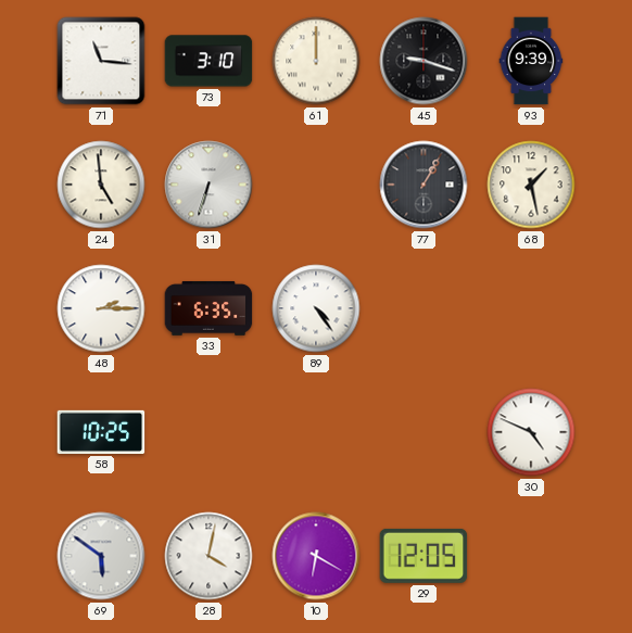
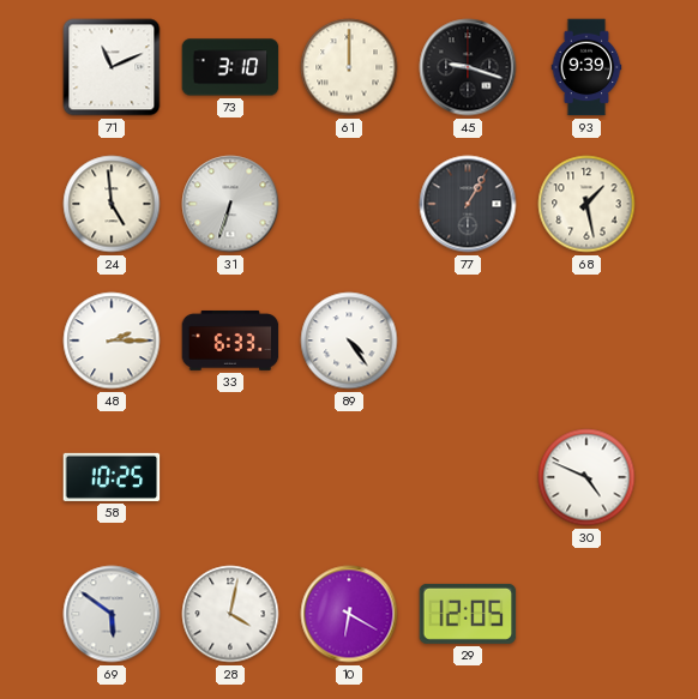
71: 11:16 -> 11:11
33: 6:35 -> 6:33
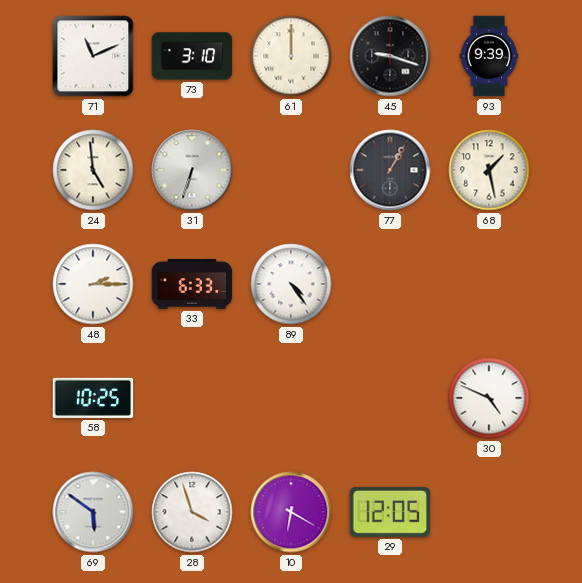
28: 4:02 -> 3:57
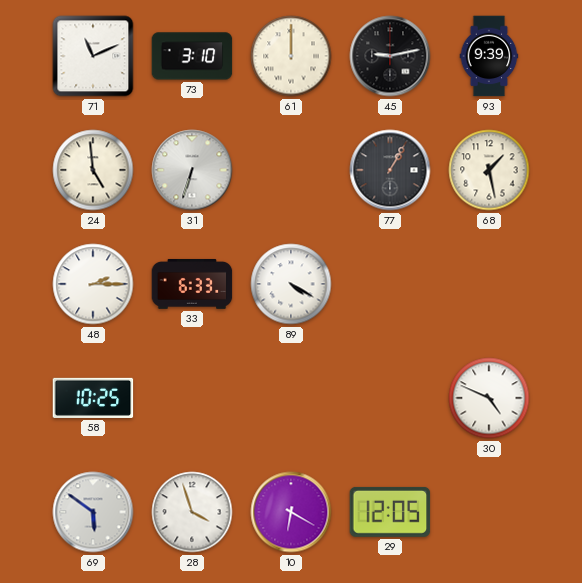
45: 9:18 -> 9:13
89: 4:24 -> 4:20
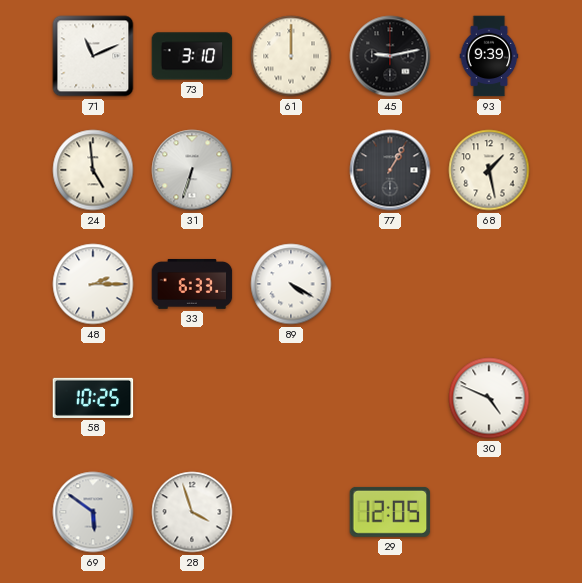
10: 6:20 -> none
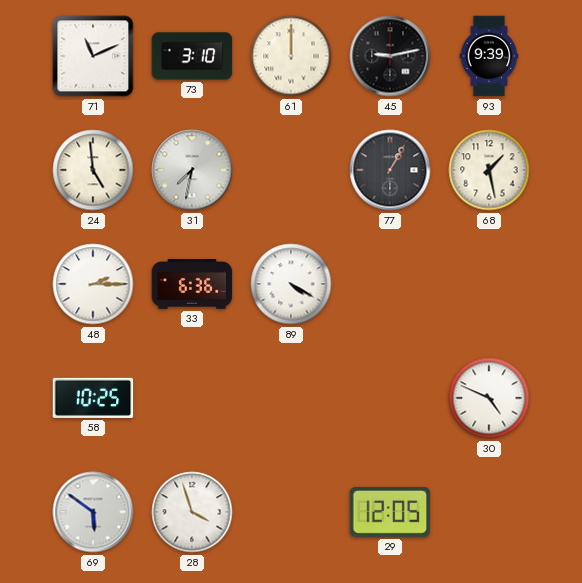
31: 6:33 -> 7:32
33: 6:33 -> 6:36
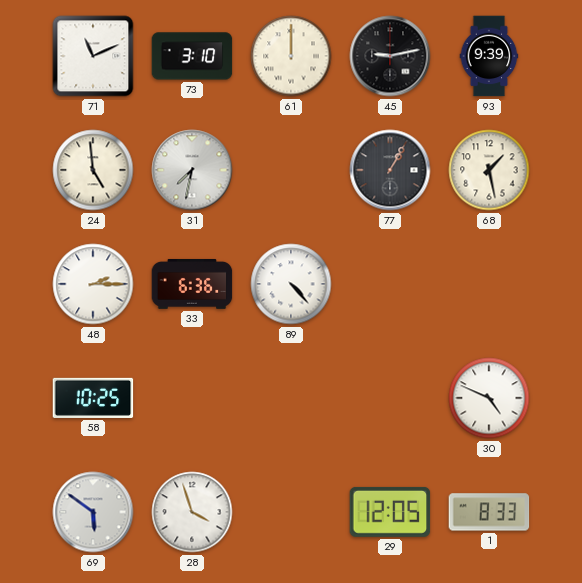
89: 4:20 -> 4:23
1: none -> 8:33
